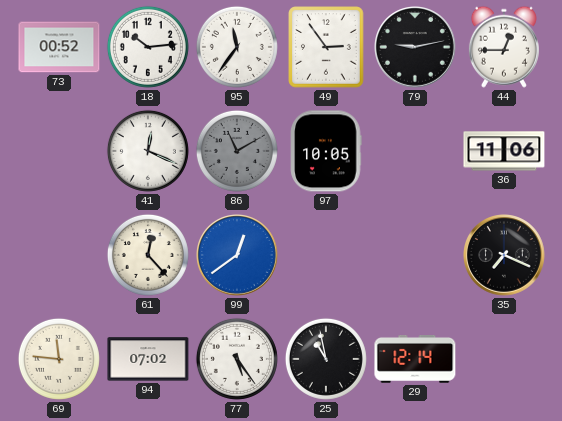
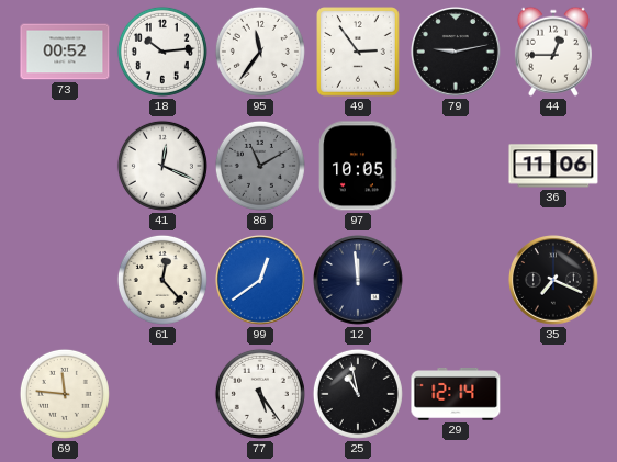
12: none -> 11:59
94: 07:02 -> none
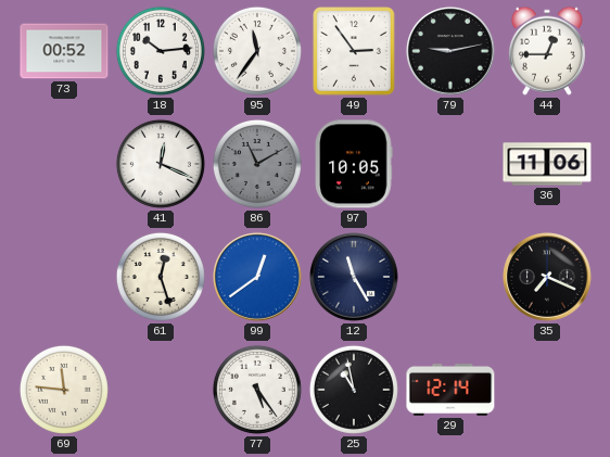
61: 12:23 -> 12:27
12: 11:59 -> 11:25
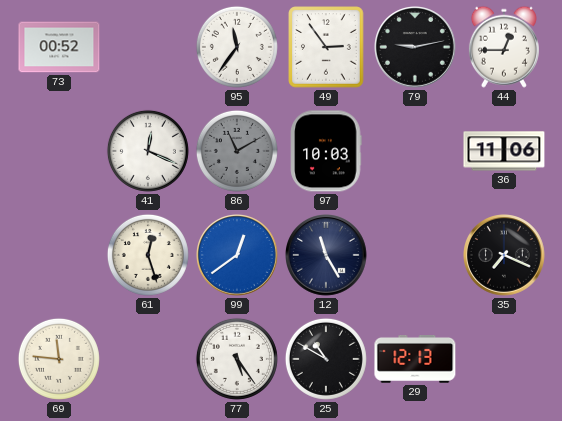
18: 10:14 -> none
97: 10:05 -> 10:03
25: 10:58 -> 10:50
29: 12:14 -> 12:13
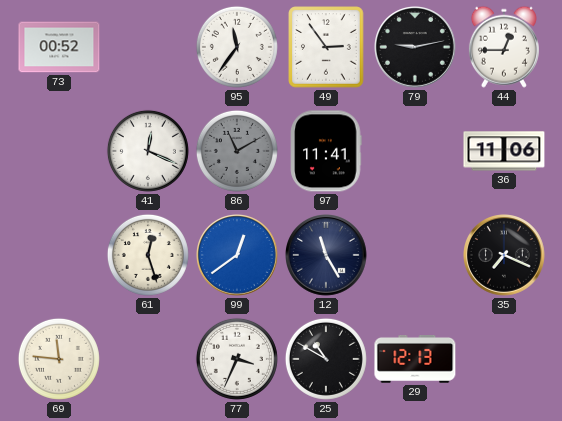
97: 10:03 -> 11:41
77: 5:24 -> 3:34
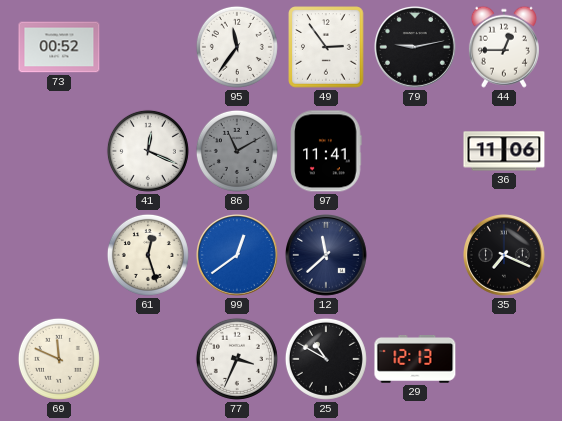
12: 11:25 -> 11:38
69: 11:46 -> 11:49
